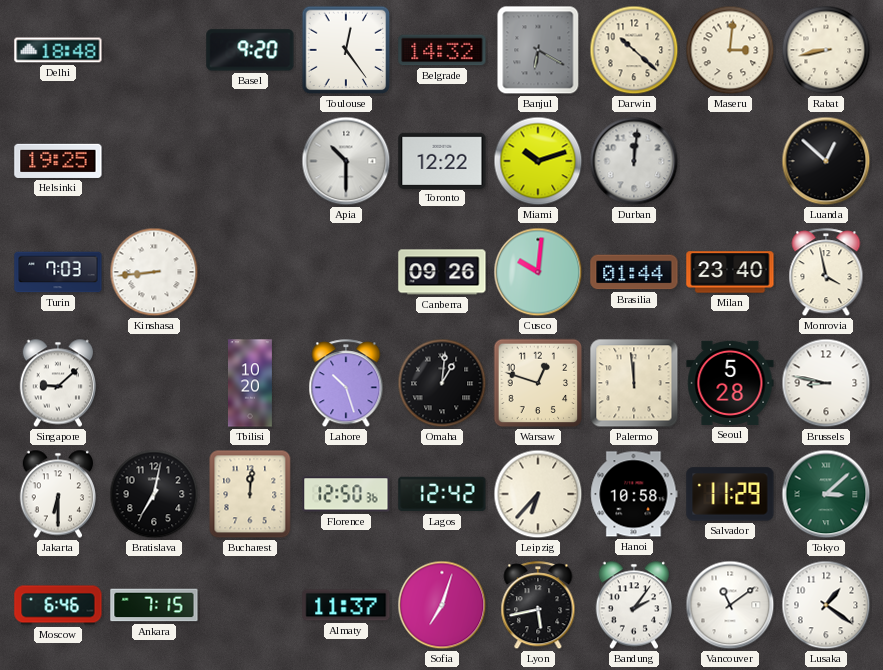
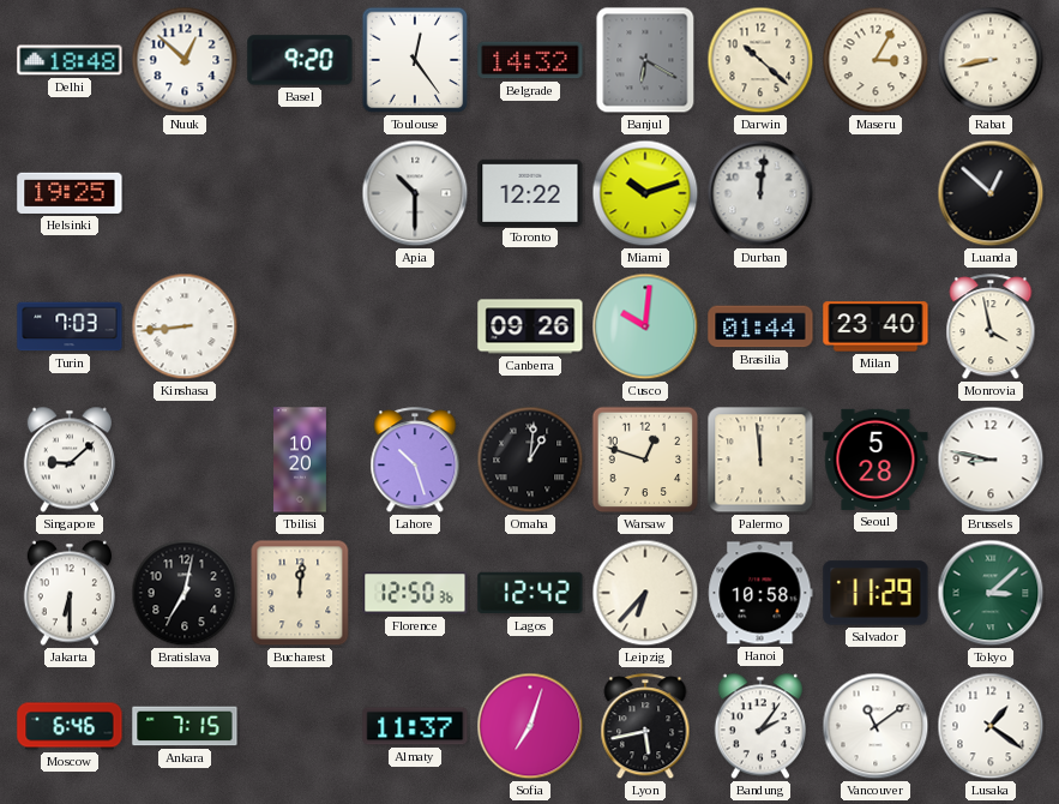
Nuuk: none -> 12:52
Maseru: 3:01 -> 3:05
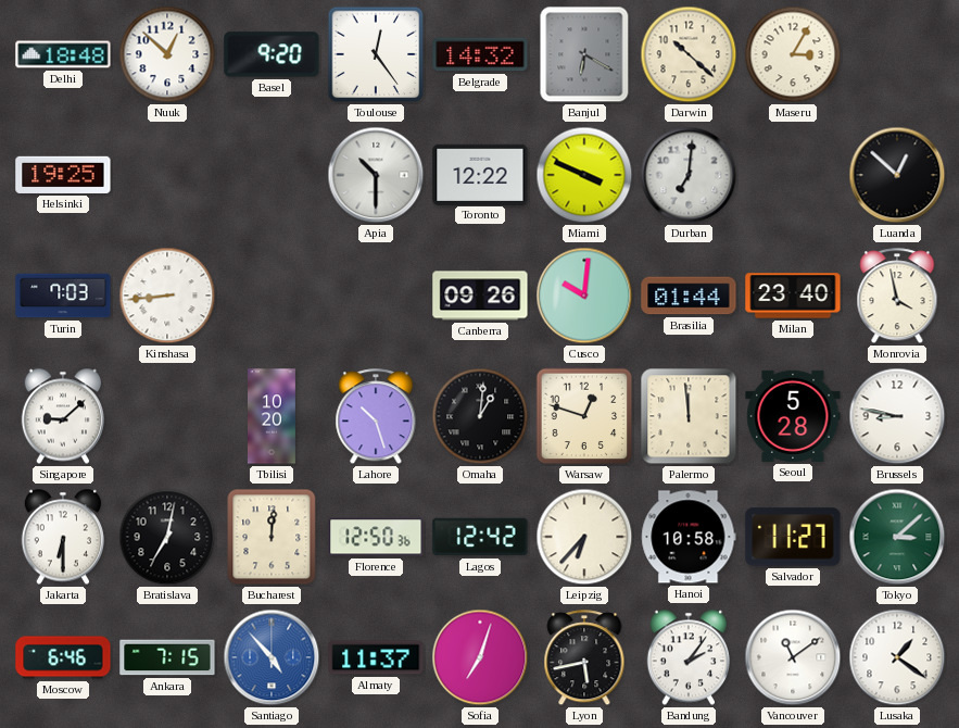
Rabat: 8:43 -> none
Miami: 10:12 -> 3:49
Durban: 12:01 -> 7:01
Salvador: 11:29 -> 11:27
Santiago: none -> 4:53
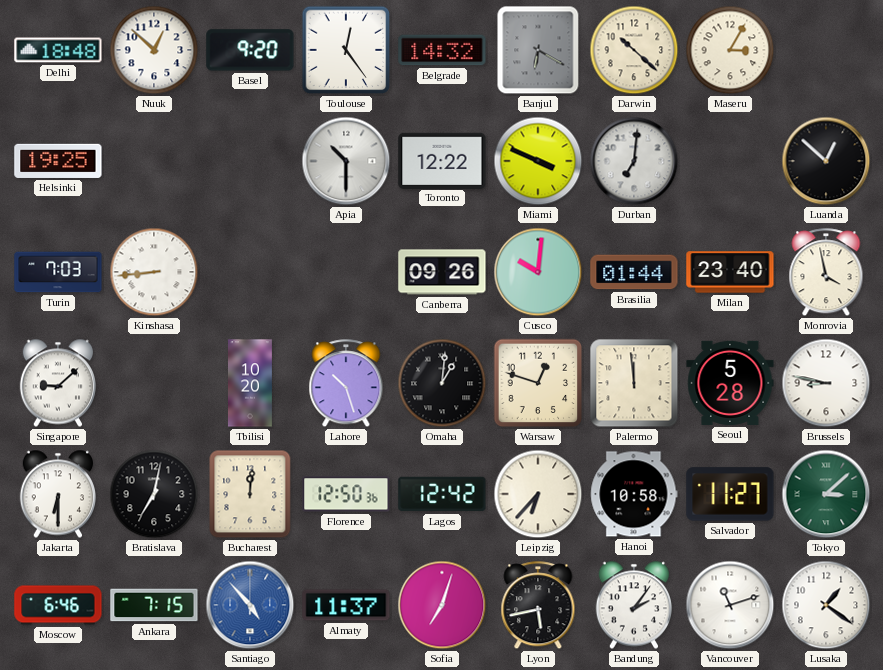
Vancouver: 11:09 -> 11:12
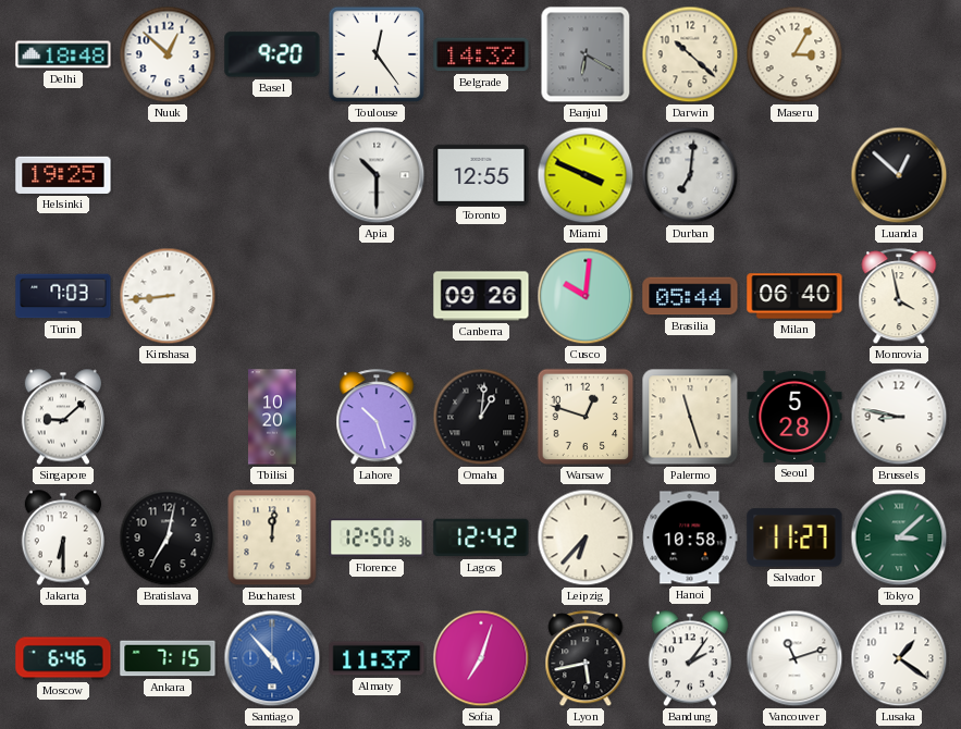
Toronto: 12:22 -> 12:55
Brasilia: 01:44 -> 05:44
Milan: 23:40 -> 06:40
Palermo: 11:59 -> 11:27
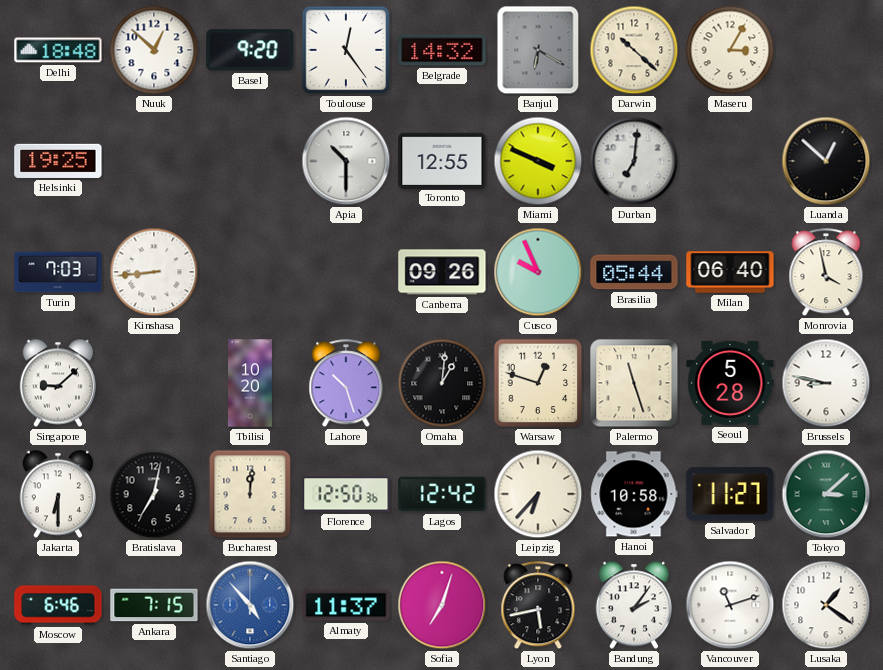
Cusco: 10:01 -> 9:56
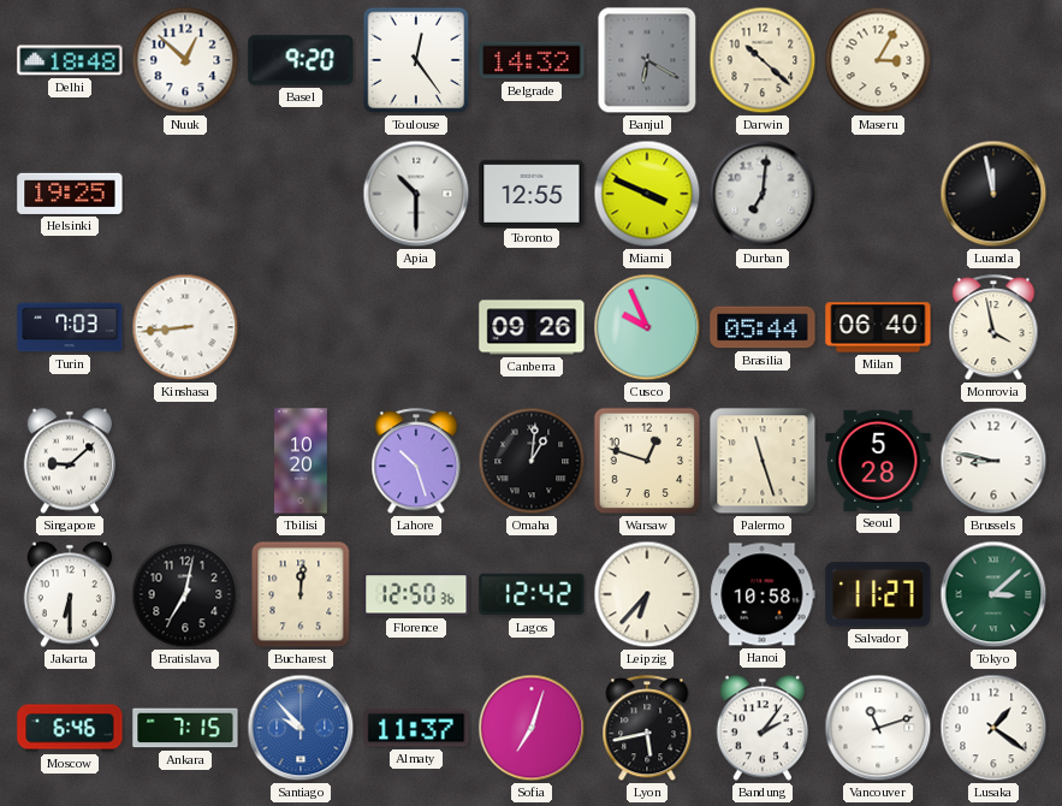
Luanda: 12:52 -> 11:58
Santiago: 4:53 -> 9:53
